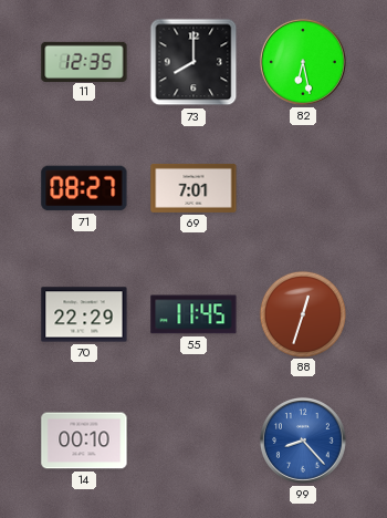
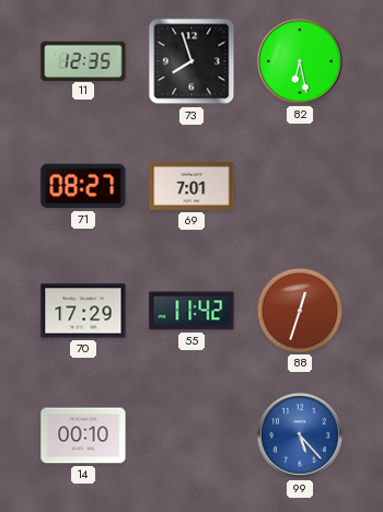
73: 8:00 -> 7:57
70: 22:29 -> 17:29
55: 11:45 -> 11:42
99: 8:23 -> 5:23
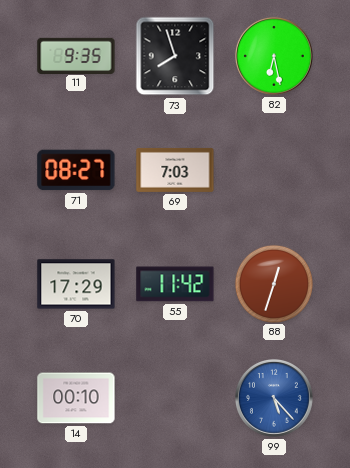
11: 12:35 -> 9:35
69: 7:01 -> 7:03
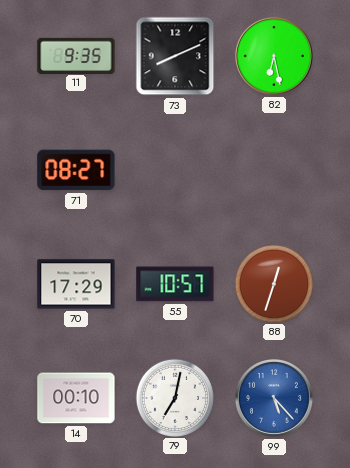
73: 7:57 -> 8:11
69: 7:03 -> none
55: 11:42 -> 10:57
79: none -> 7:02
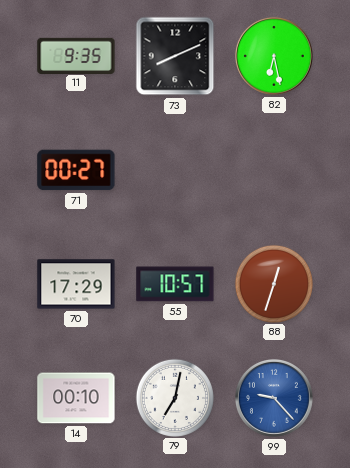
71: 08:27 -> 00:27
99: 5:23 -> 9:23
